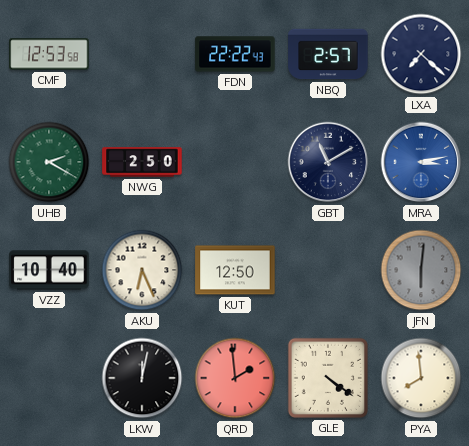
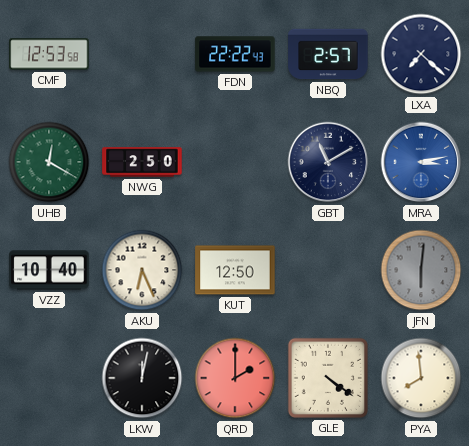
UHB: 2:20 -> 12:20
QRD: 1:59 -> 2:00
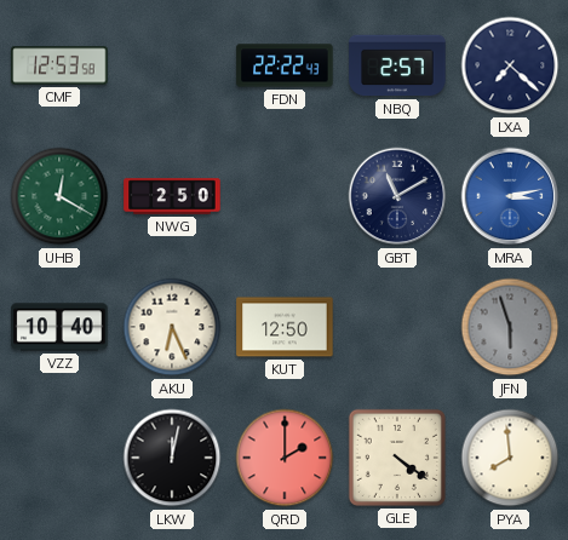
JFN: 6:01 -> 5:57
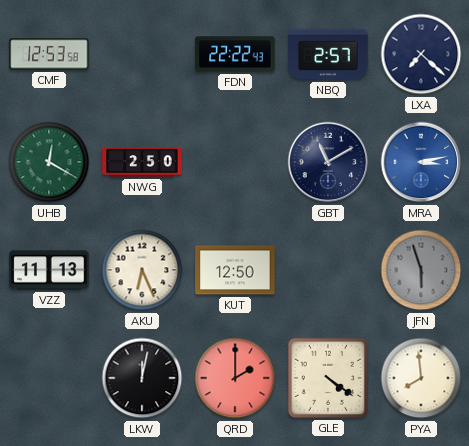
VZZ: 10:40 -> 11:13
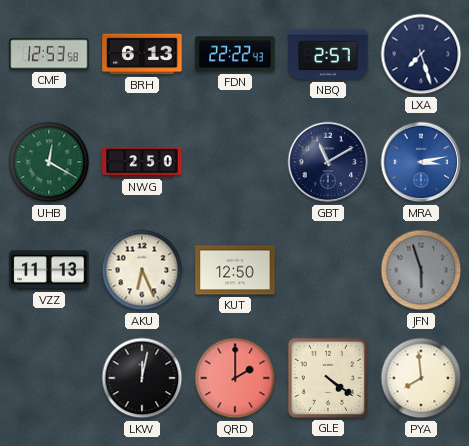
BRH: none -> 6:13
LXA: 7:22 -> 7:27
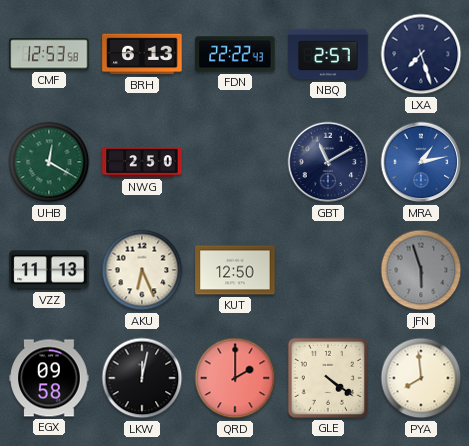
MRA: 3:13 -> 1:13
EGX: none -> 09:58
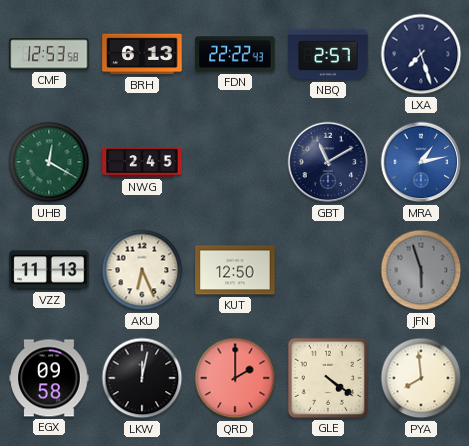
NWG: 2:50 -> 2:45
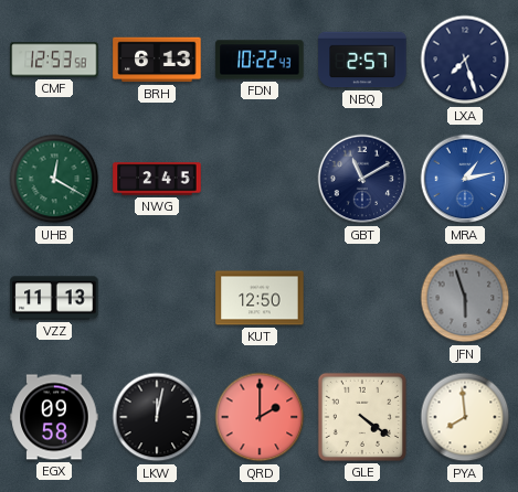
FDN: 22:22 -> 10:22
AKU: 6:26 -> none
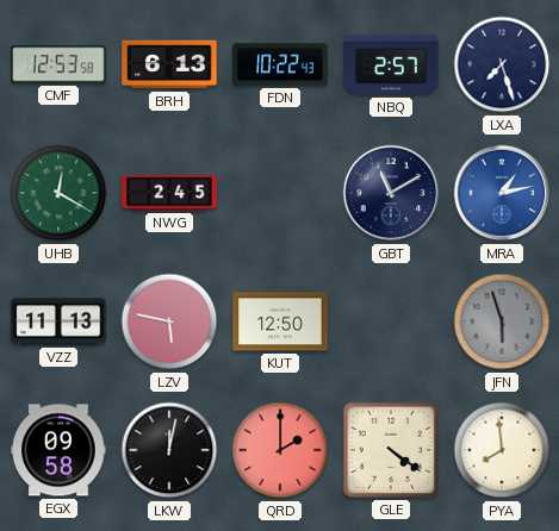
LZV: none -> 5:47
